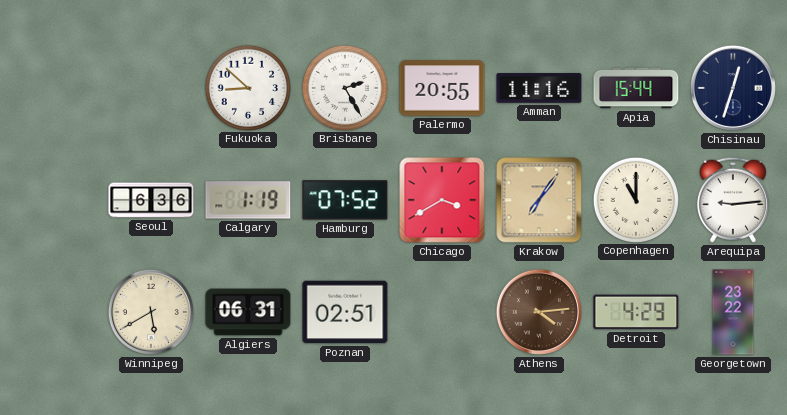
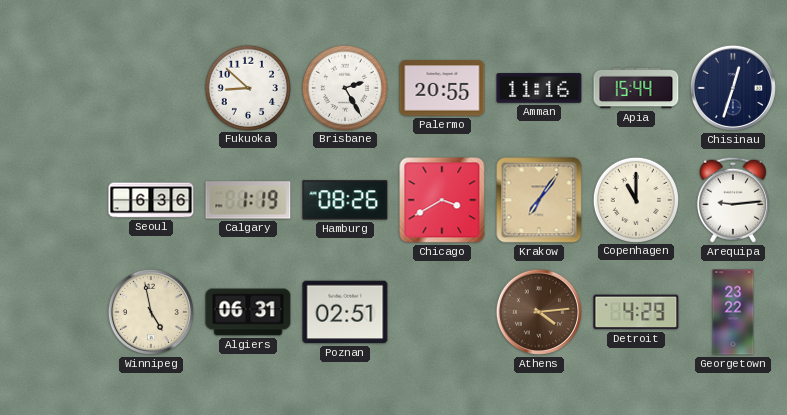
Hamburg: 07:52 -> 08:26
Winnipeg: 5:40 -> 4:58
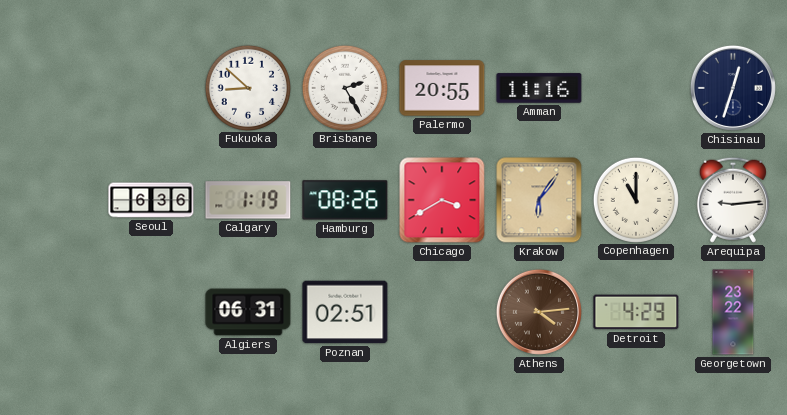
Apia: 15:44 -> none
Krakow: 7:06 -> 6:06
Winnipeg: 4:58 -> none
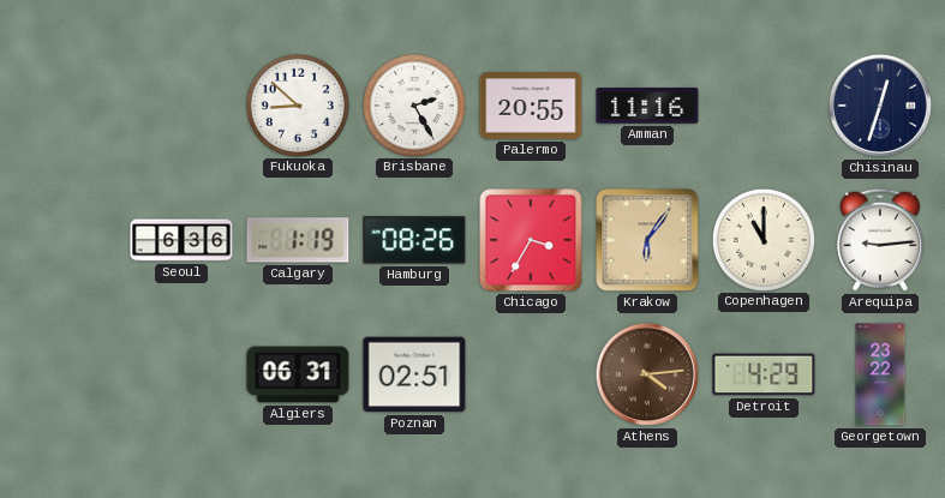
Chicago: 3:40 -> 3:35
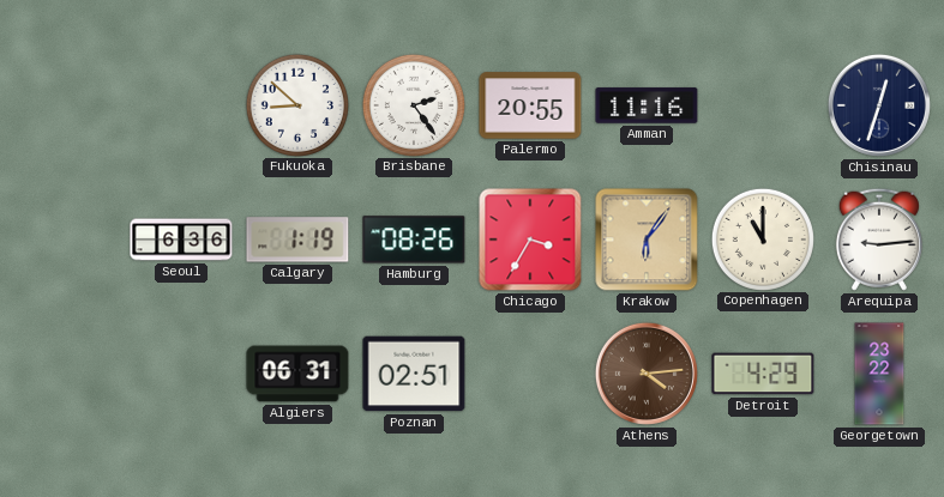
Brisbane: 2:25 -> 2:24
